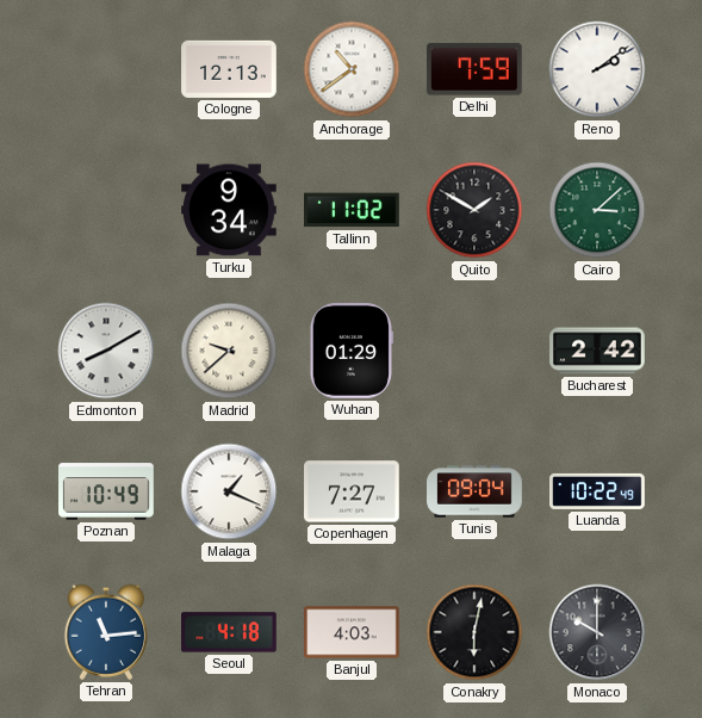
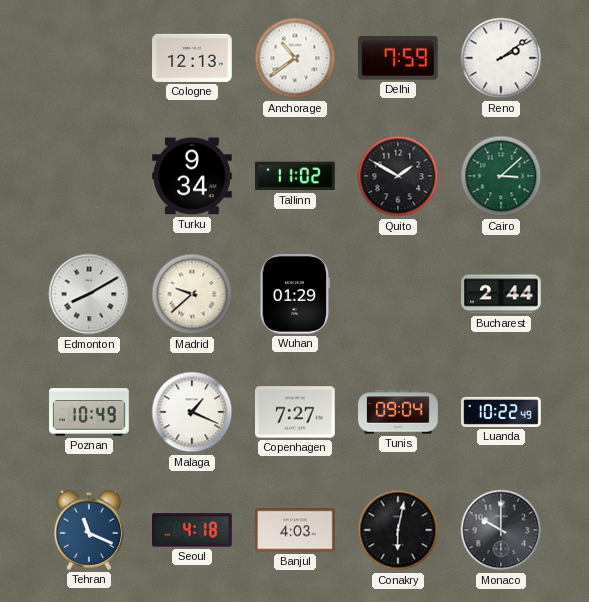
Bucharest: 2:42 -> 2:44
Tehran: 11:14 -> 11:19
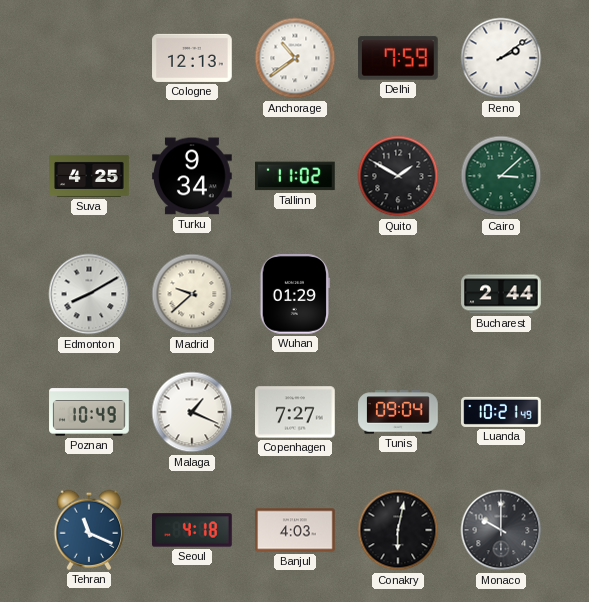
Suva: none -> 4:25
Luanda: 10:22 -> 10:21
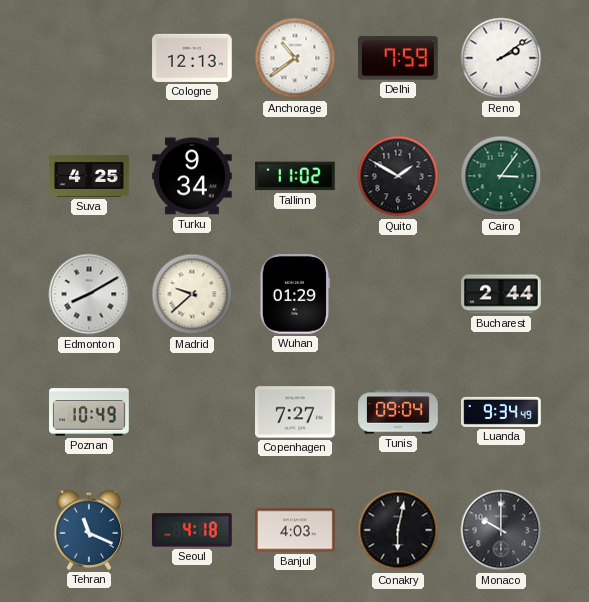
Cairo: 3:08 -> 3:06
Malaga: 1:19 -> none
Luanda: 10:21 -> 9:34
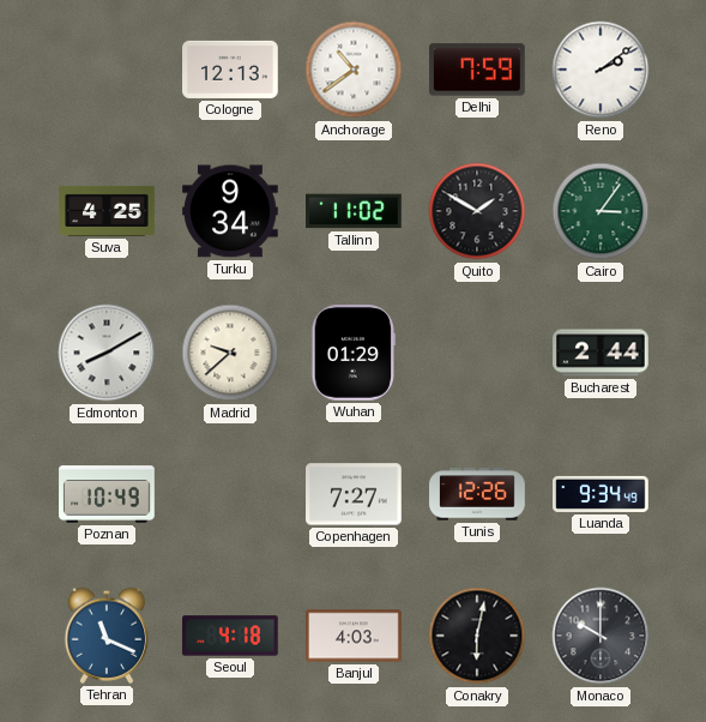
Tunis: 09:04 -> 12:26
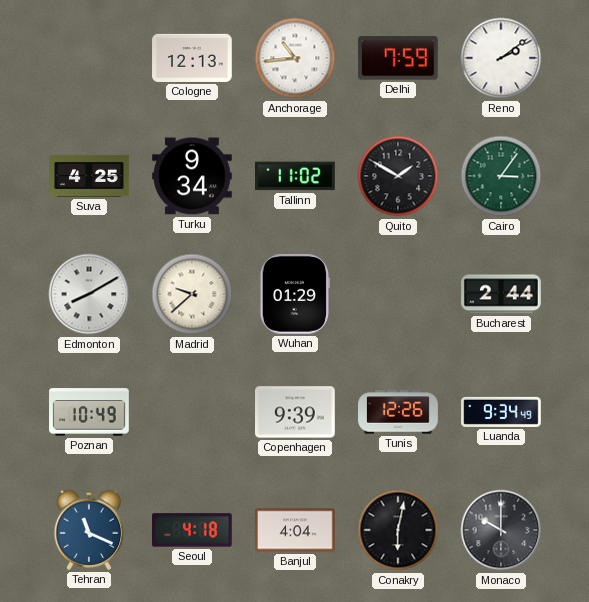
Anchorage: 10:39 -> 10:44
Copenhagen: 7:27 -> 9:39
Banjul: 4:03 -> 4:04
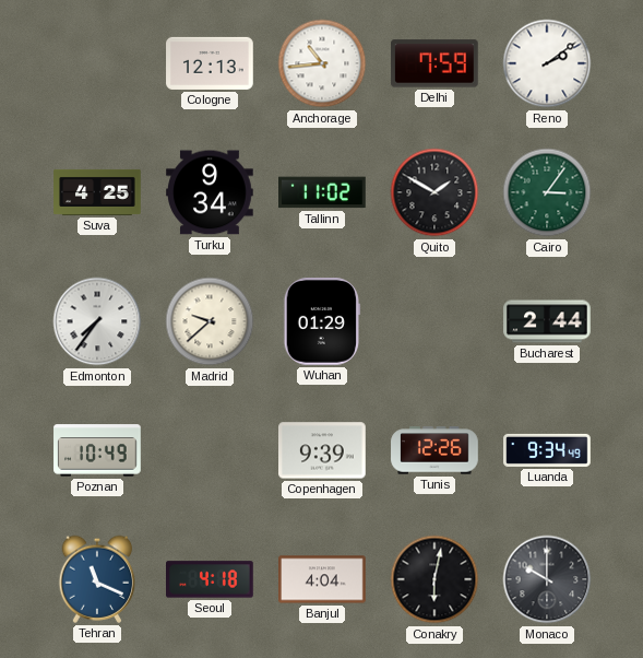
Edmonton: 8:10 -> 7:36
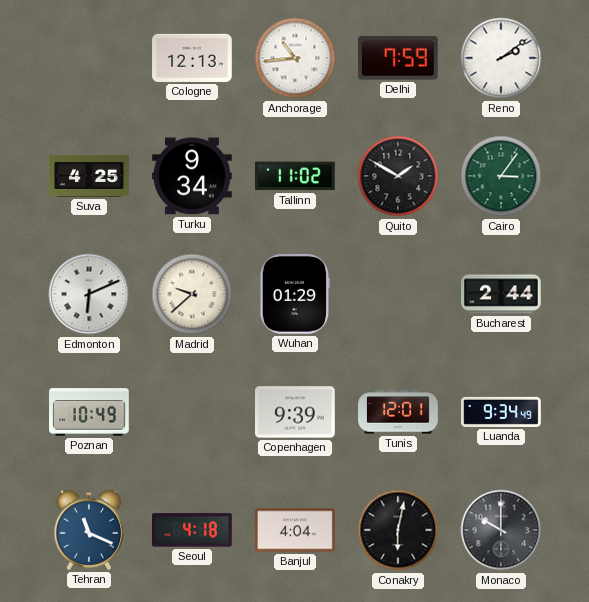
Edmonton: 7:36 -> 6:11
Tunis: 12:26 -> 12:01
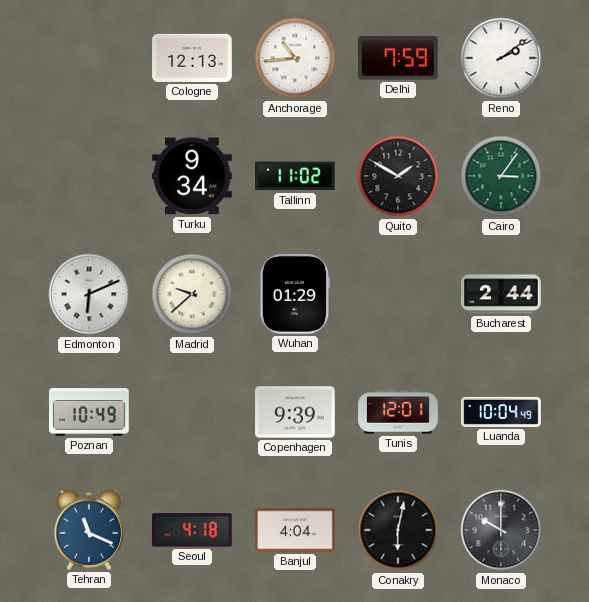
Suva: 4:25 -> none
Luanda: 9:34 -> 10:04
